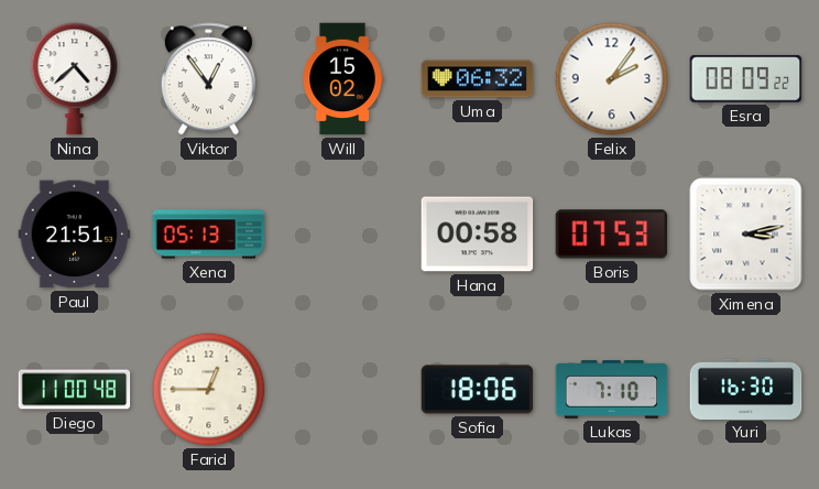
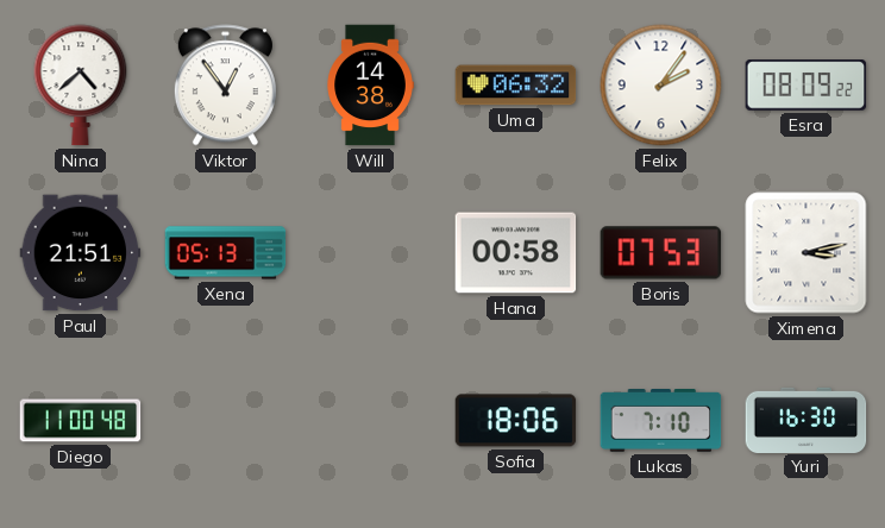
Will: 15:02 -> 14:38
Farid: 12:45 -> none
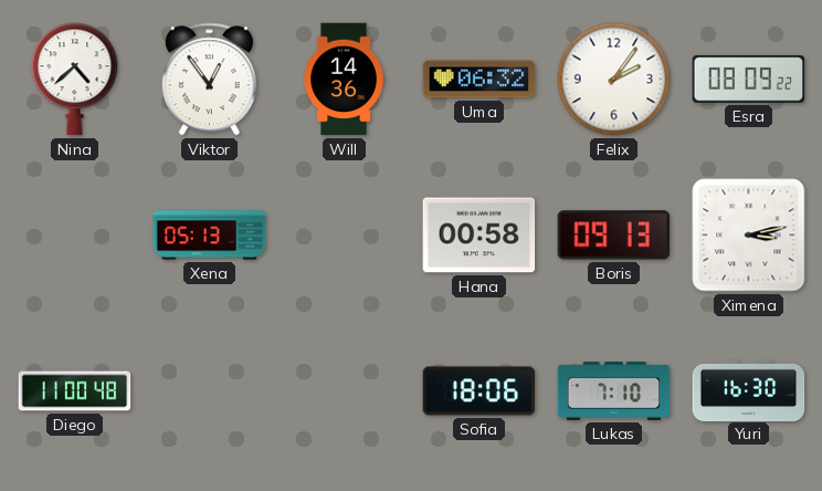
Will: 14:38 -> 14:36
Paul: 21:51 -> none
Boris: 07:53 -> 09:13
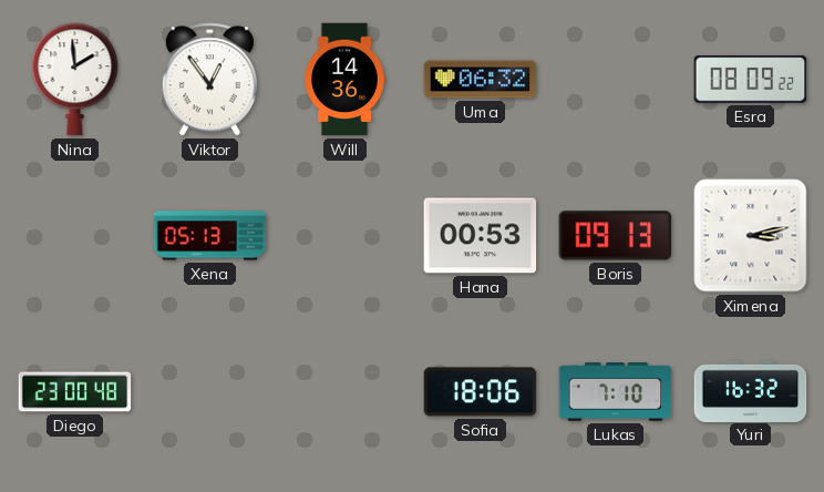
Nina: 4:38 -> 1:59
Felix: 2:06 -> none
Hana: 00:58 -> 00:53
Diego: 11:00 -> 23:00
Yuri: 16:30 -> 16:32
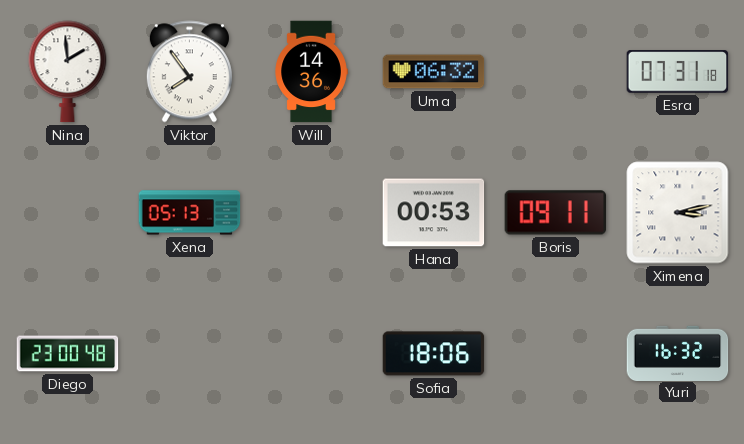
Viktor: 12:54 -> 7:54
Esra: 08:09 -> 07:31
Boris: 09:13 -> 09:11
Lukas: 7:10 -> none
